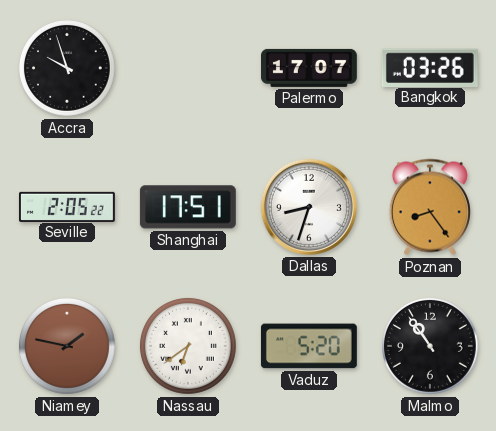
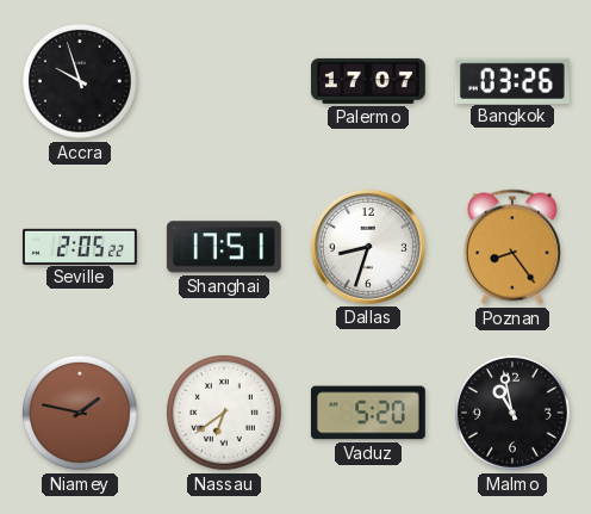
Malmo: 10:54 -> 10:58
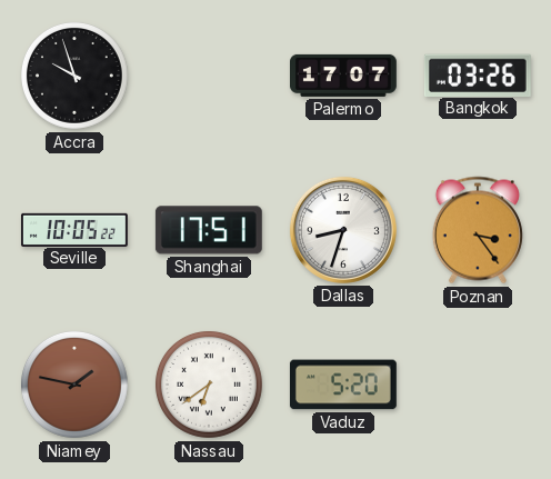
Seville: 2:05 -> 10:05
Poznan: 8:24 -> 3:24
Malmo: 10:58 -> none
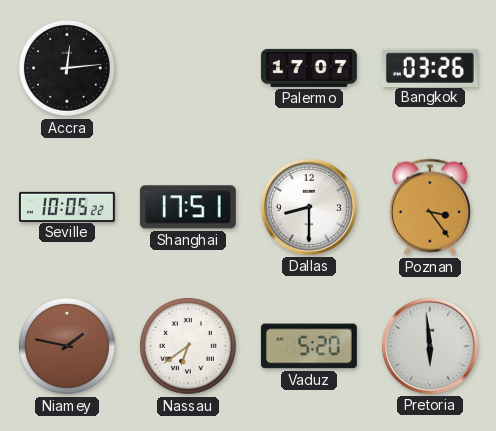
Accra: 9:57 -> 12:14
Dallas: 8:33 -> 8:30
Pretoria: none -> 5:59
